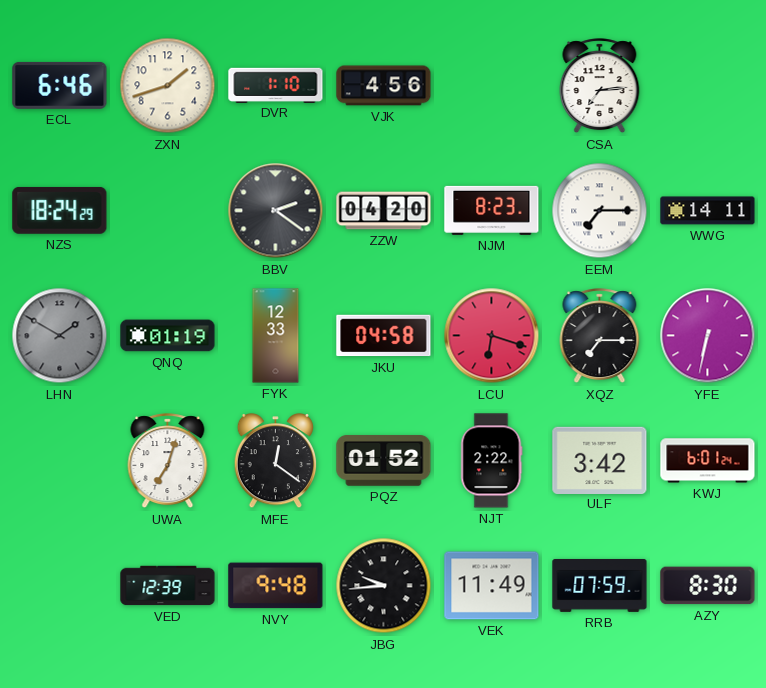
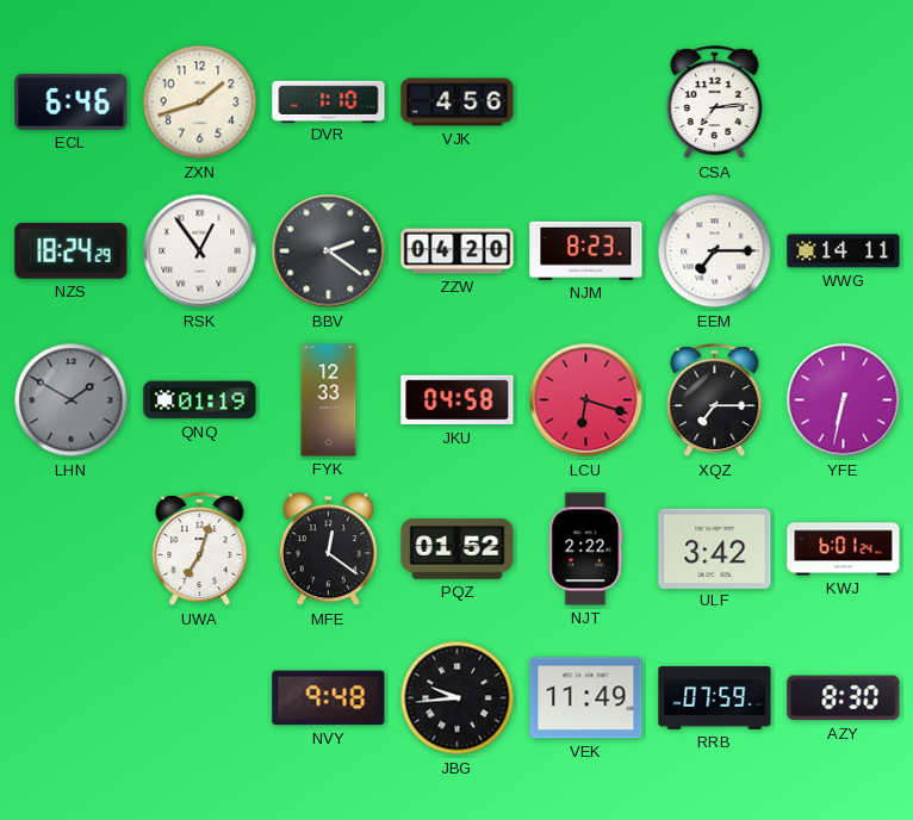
RSK: none -> 12:54
VED: 12:39 -> none
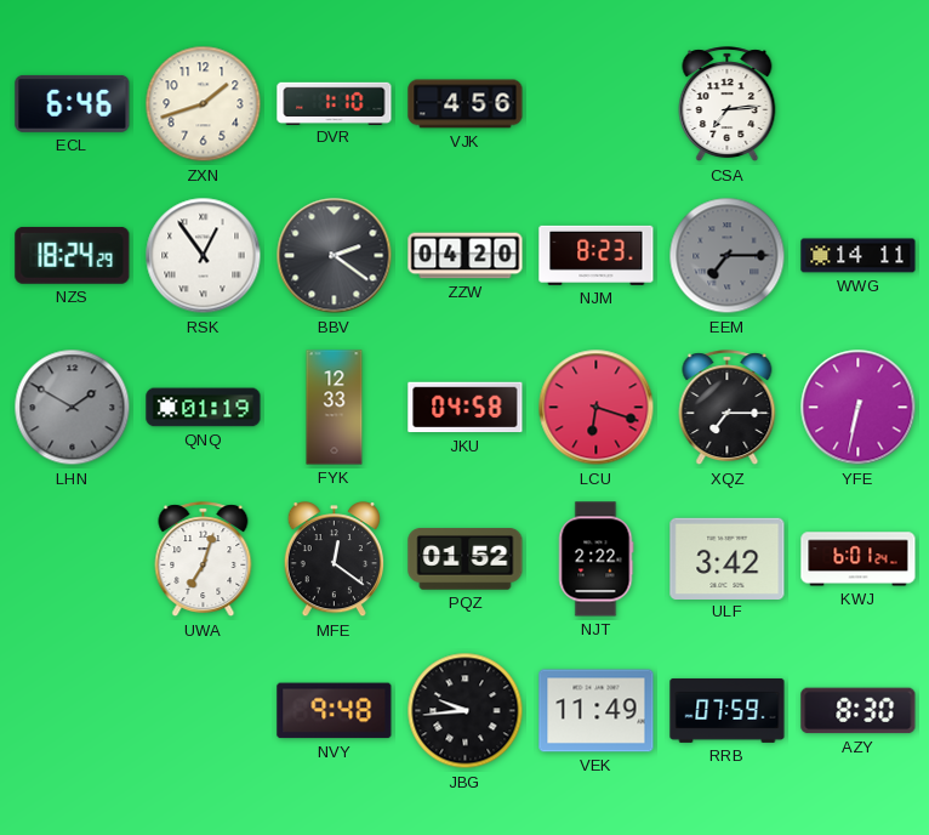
EEM dial: white -> grey
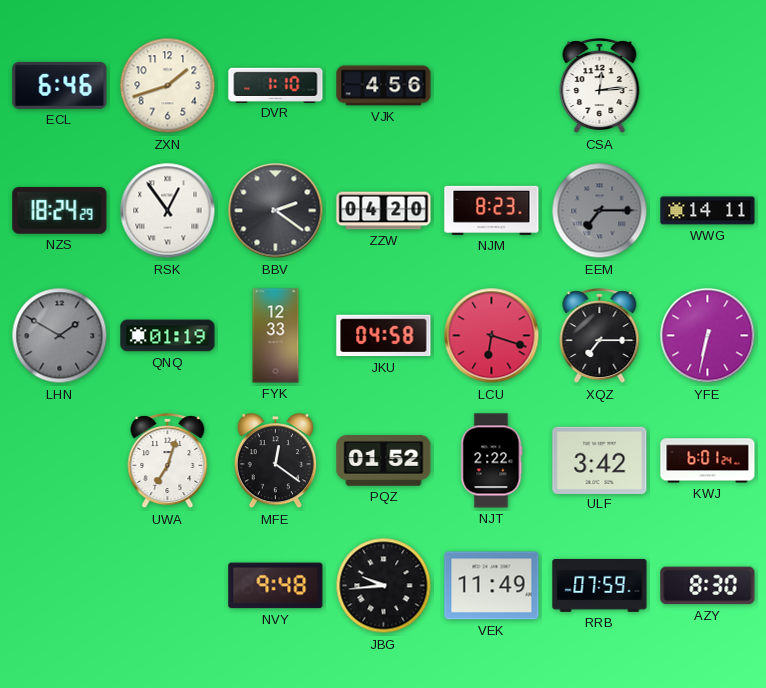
CSA: 7:14 -> 12:14
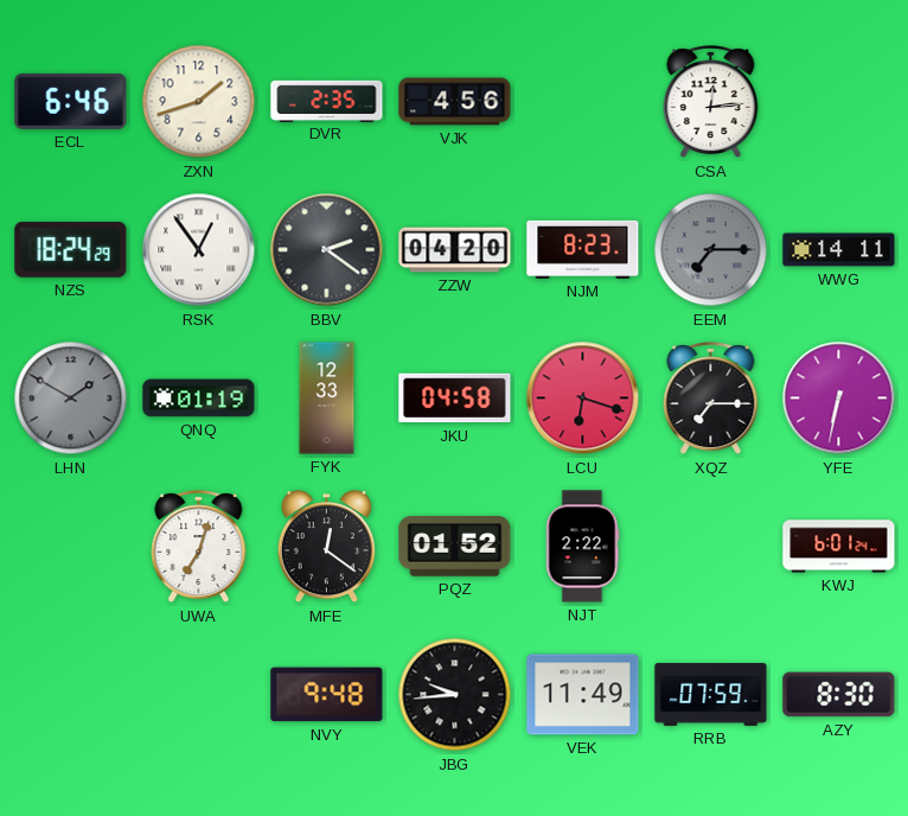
DVR: 1:10 -> 2:35
ULF: 3:42 -> none
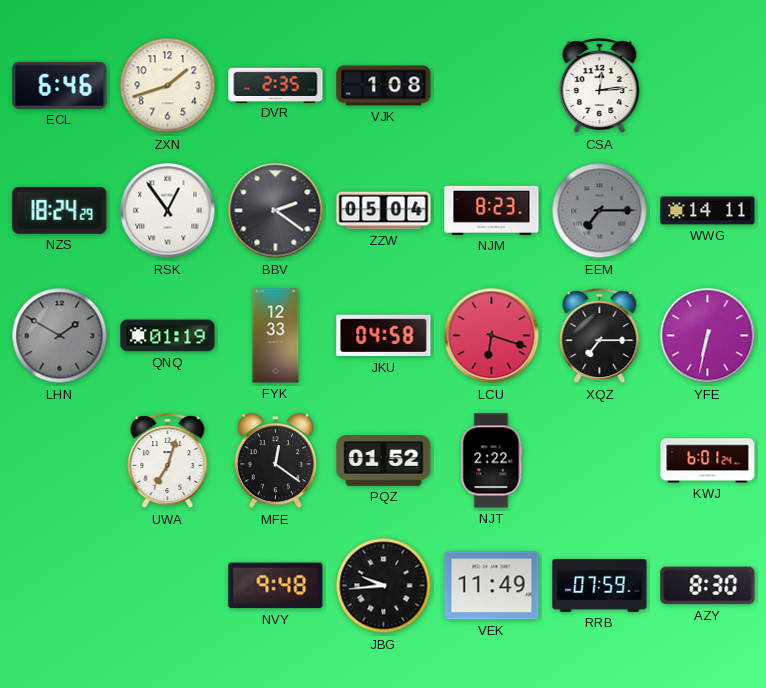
VJK: 4:56 -> 1:08
ZZW: 04:20 -> 05:04
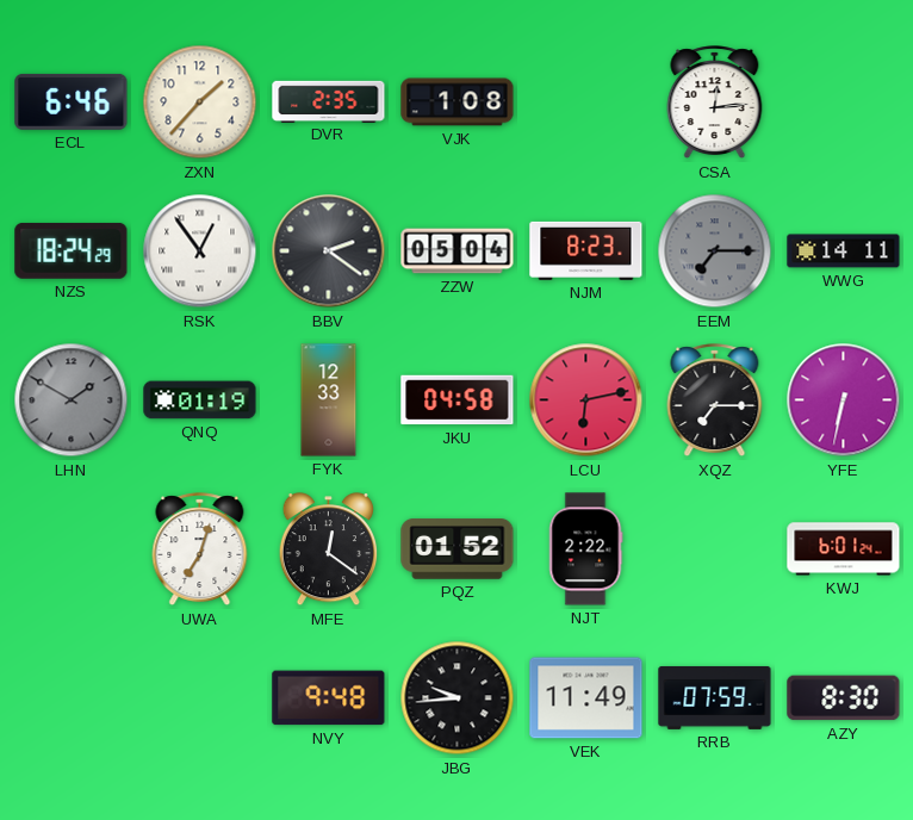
ZXN: 1:42 -> 1:37
LCU: 6:18 -> 6:13
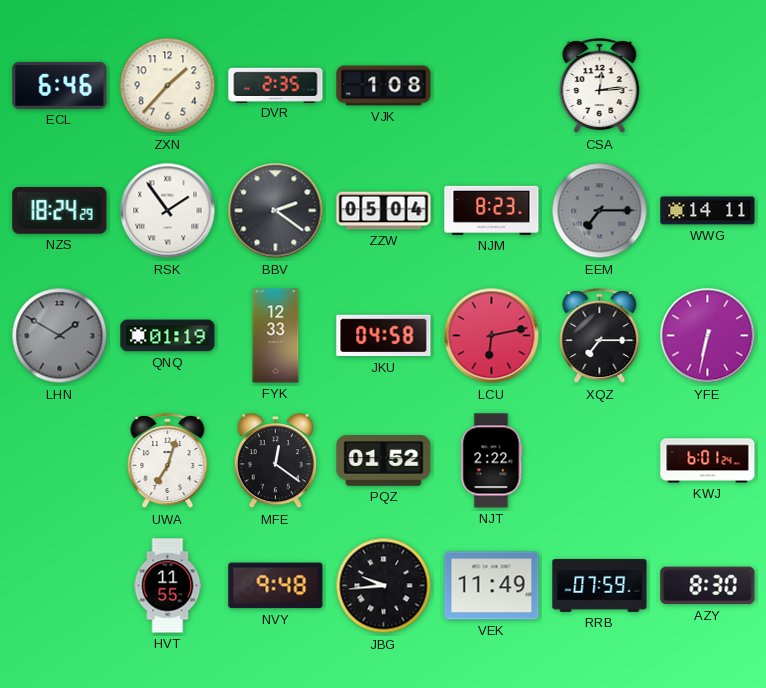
RSK: 12:54 -> 1:54
HVT: none -> 11:55
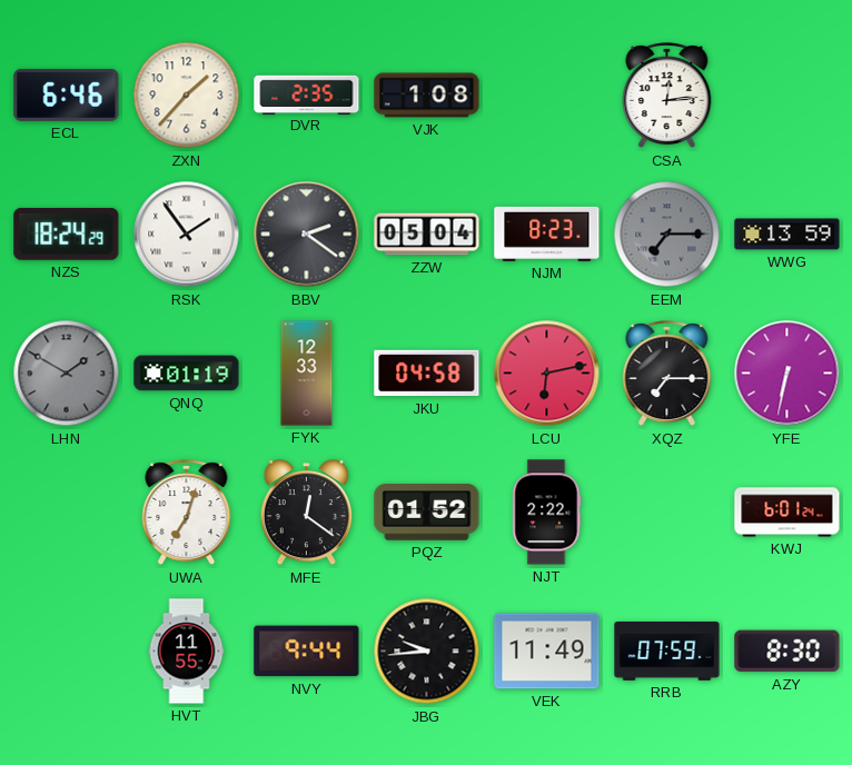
WWG: 14:11 -> 13:59
NVY: 9:48 -> 9:44
